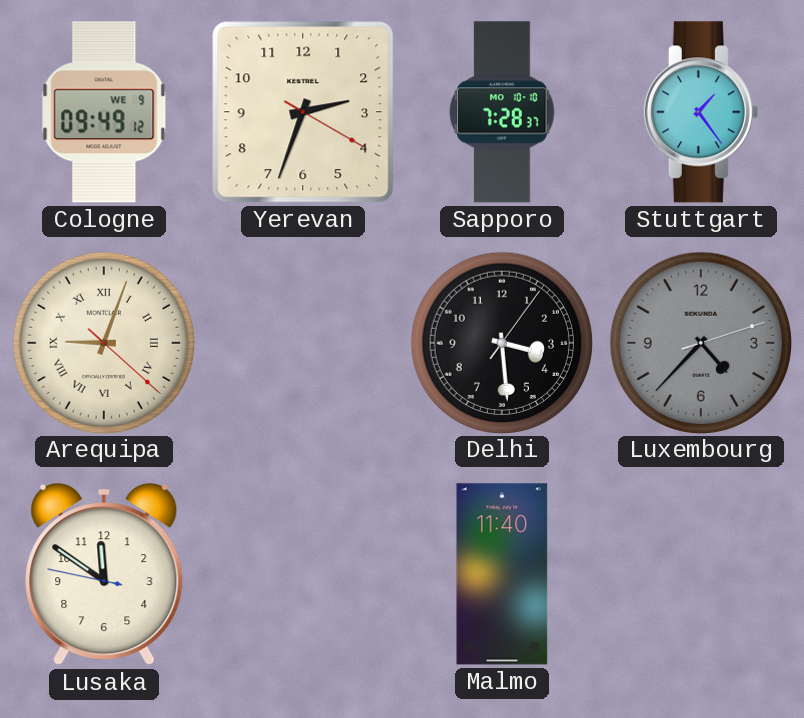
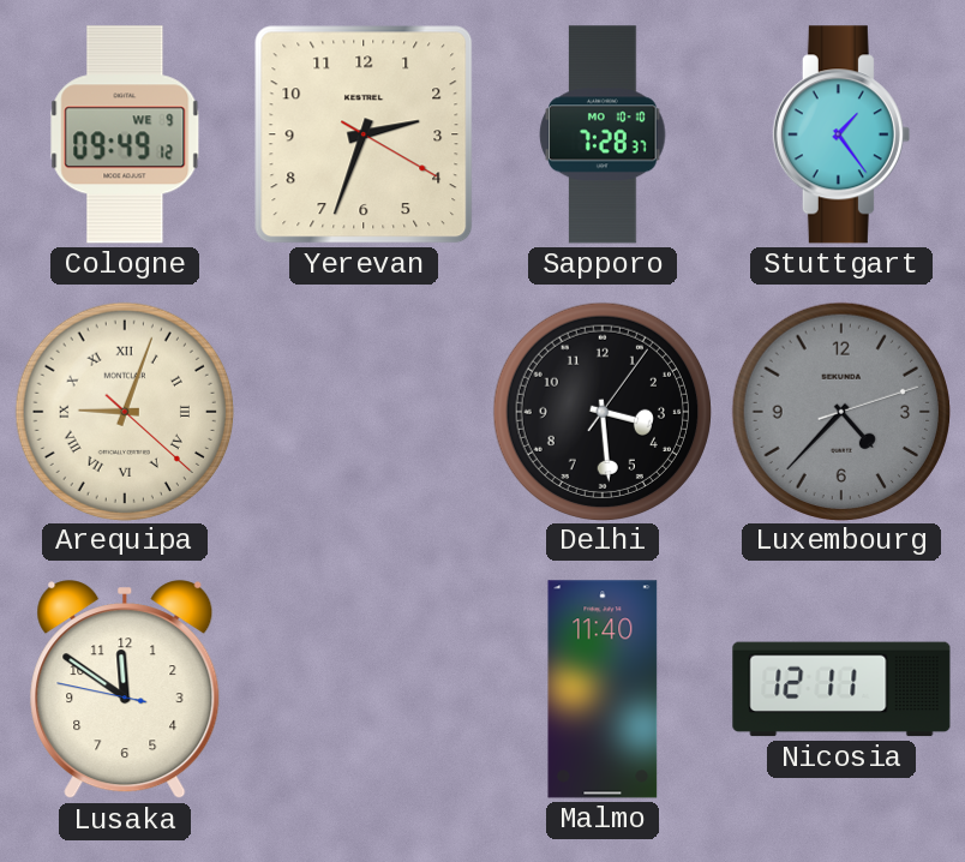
Nicosia: none -> 12:11
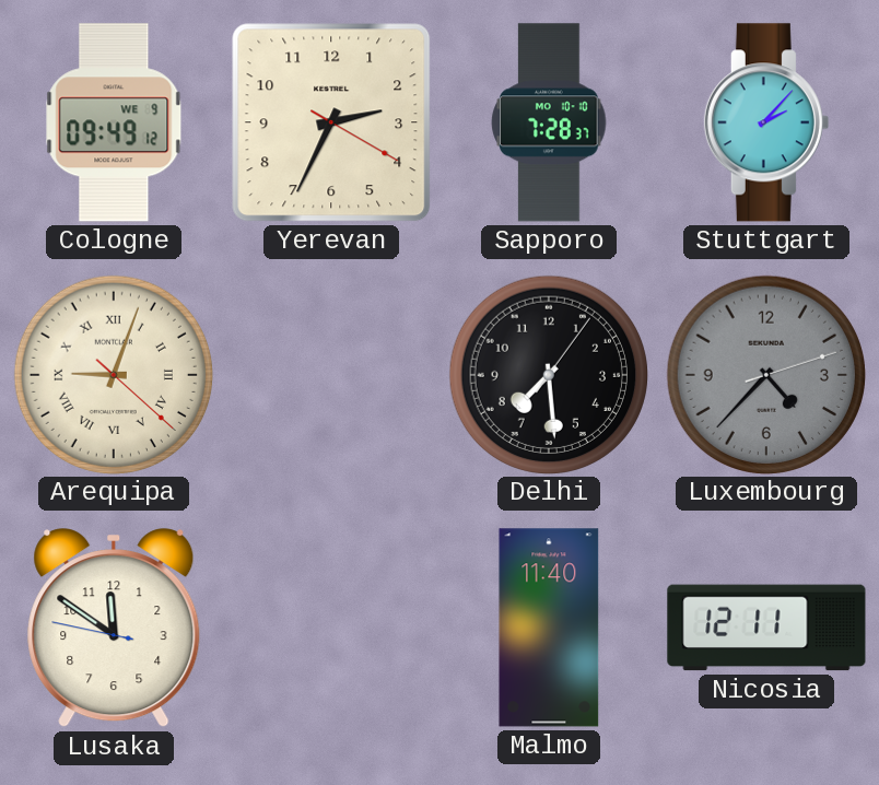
Yerevan: 2:33 -> 2:34
Stuttgart: 1:24 -> 2:07
Delhi: 3:29 -> 7:29
